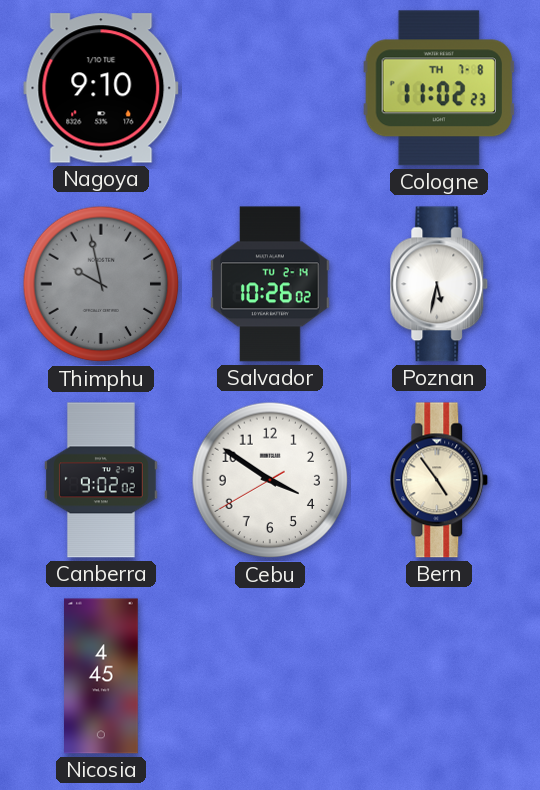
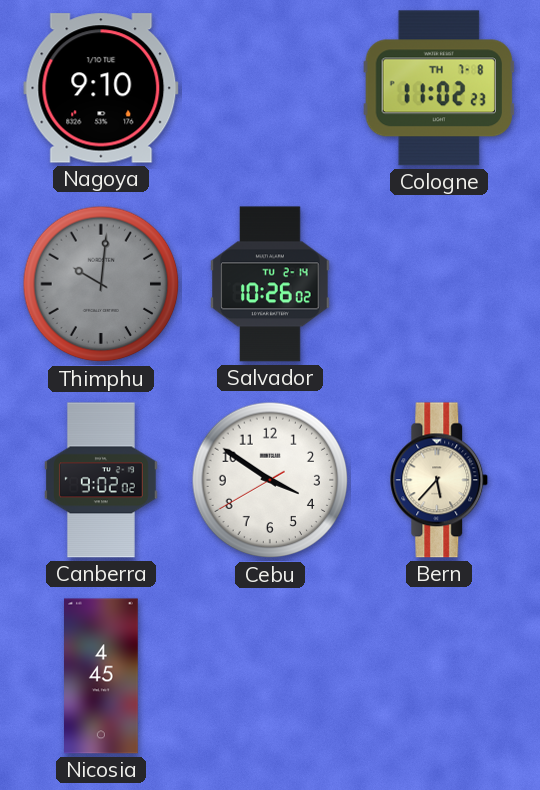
Thimphu: 9:58 -> 10:01
Poznan: 5:32 -> none
Bern: 4:54 -> 5:37
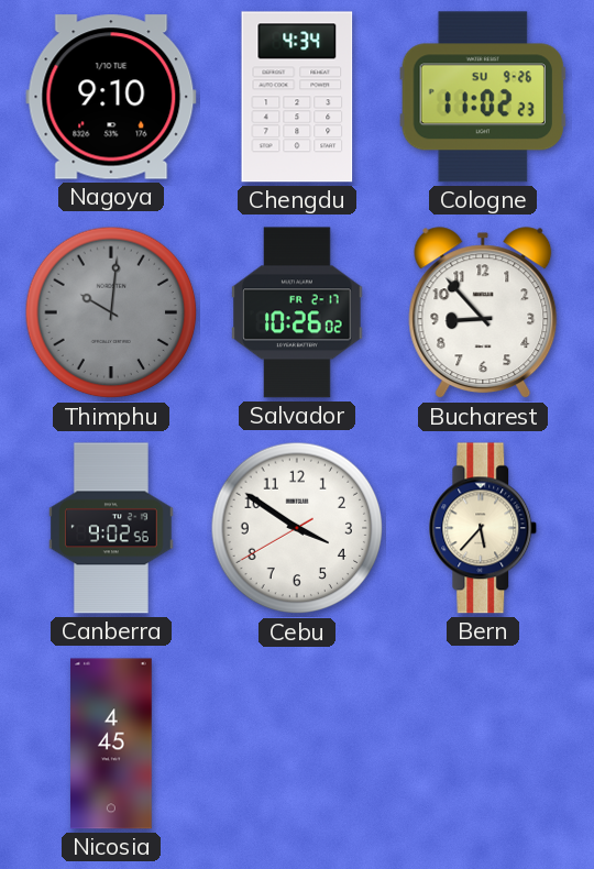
Chengdu: none -> 4:34
Cologne date: TH 7-8 -> SU 9-26
Salvador date: TU 2-14 -> FR 2-17
Bucharest: none -> 8:53
Canberra: 9:02:02 -> 9:02:56
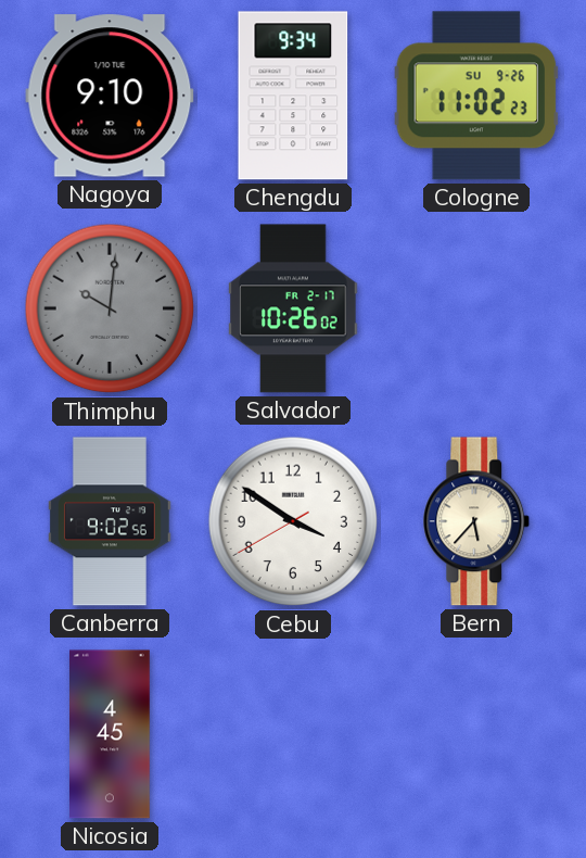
Chengdu: 4:34 -> 9:34
Bucharest: 8:53 -> none
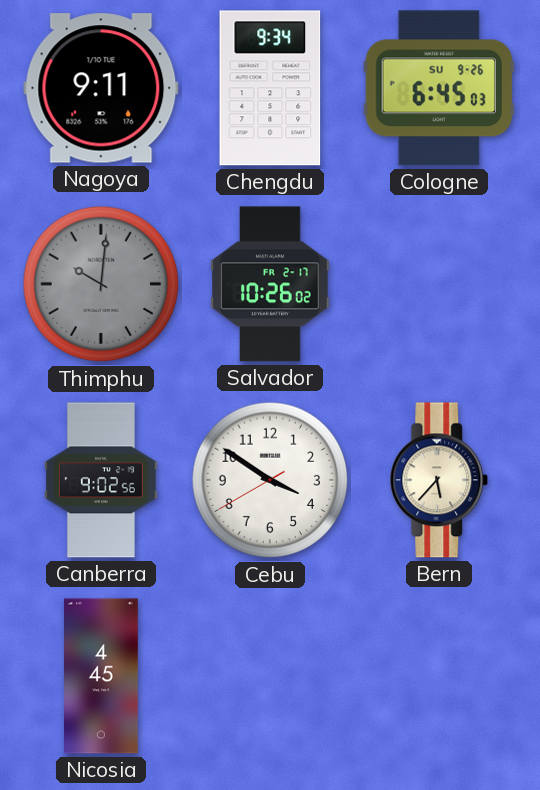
Nagoya: 9:10 -> 9:11
Cologne: 11:02 -> 6:45
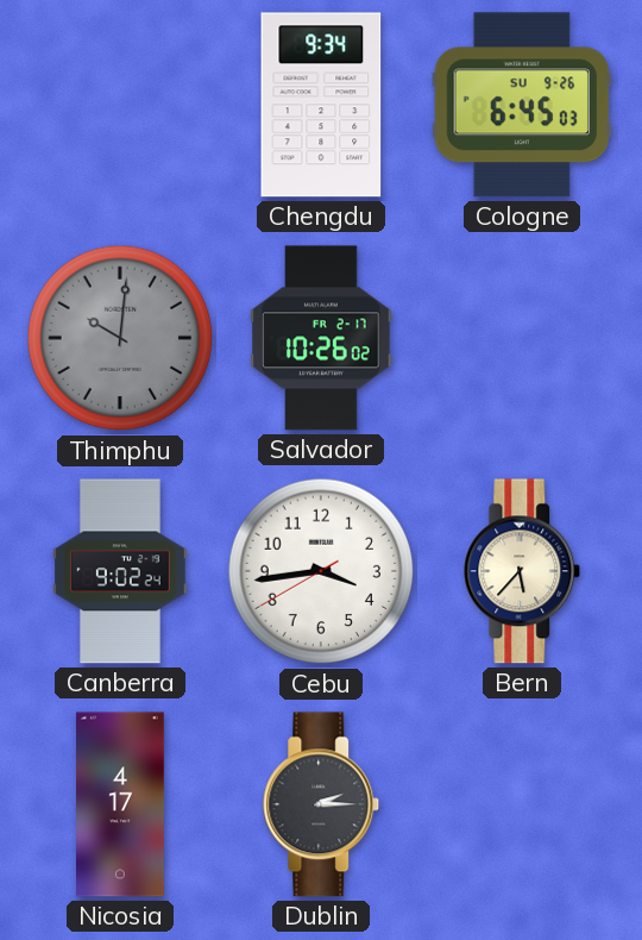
Nagoya: 9:11 -> none
Canberra: 9:02:56 -> 9:02:24
Cebu: 3:50 -> 3:43
Nicosia: 4:45 -> 4:17
Dublin: none -> 2:15
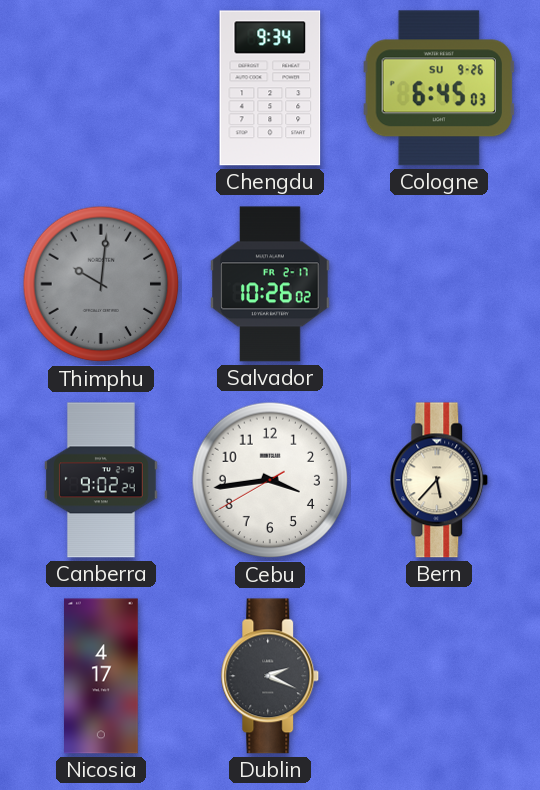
Dublin: 2:15 -> 2:19
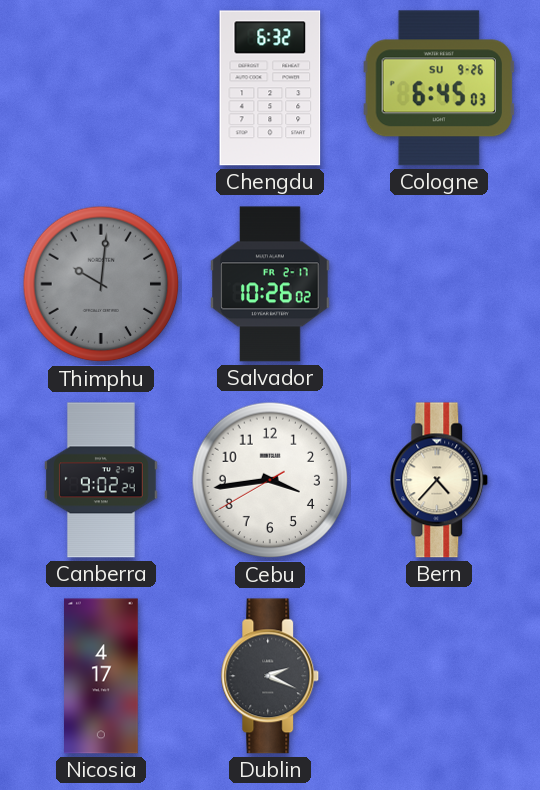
Chengdu: 9:34 -> 6:32
Bern: 5:37 -> 4:37
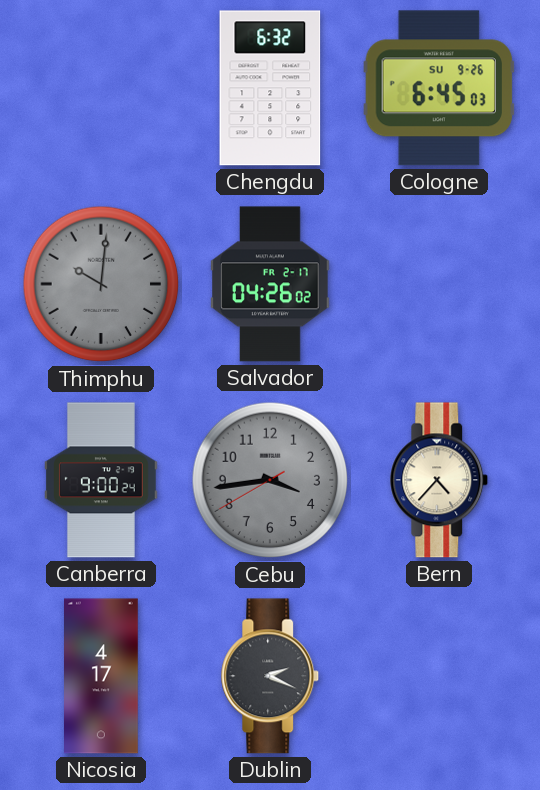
Salvador: 10:26 -> 04:26
Canberra: 9:02 -> 9:00
Cebu dial: white -> grey
